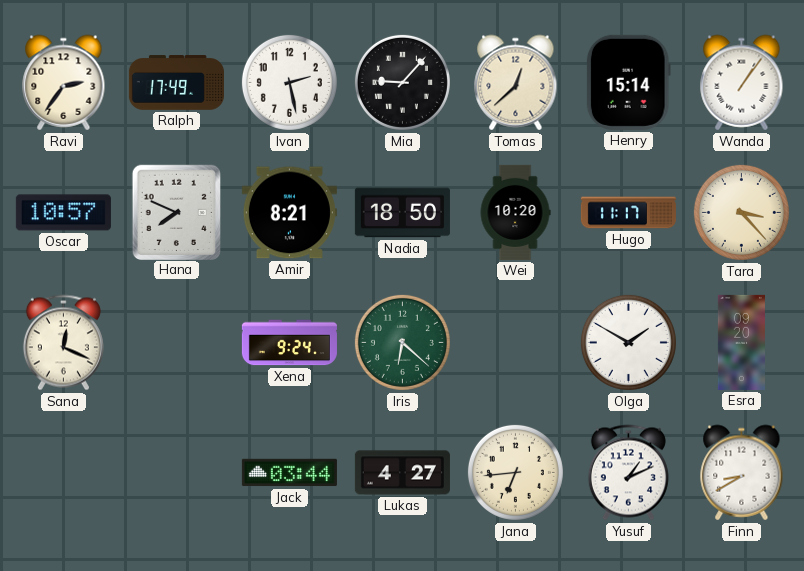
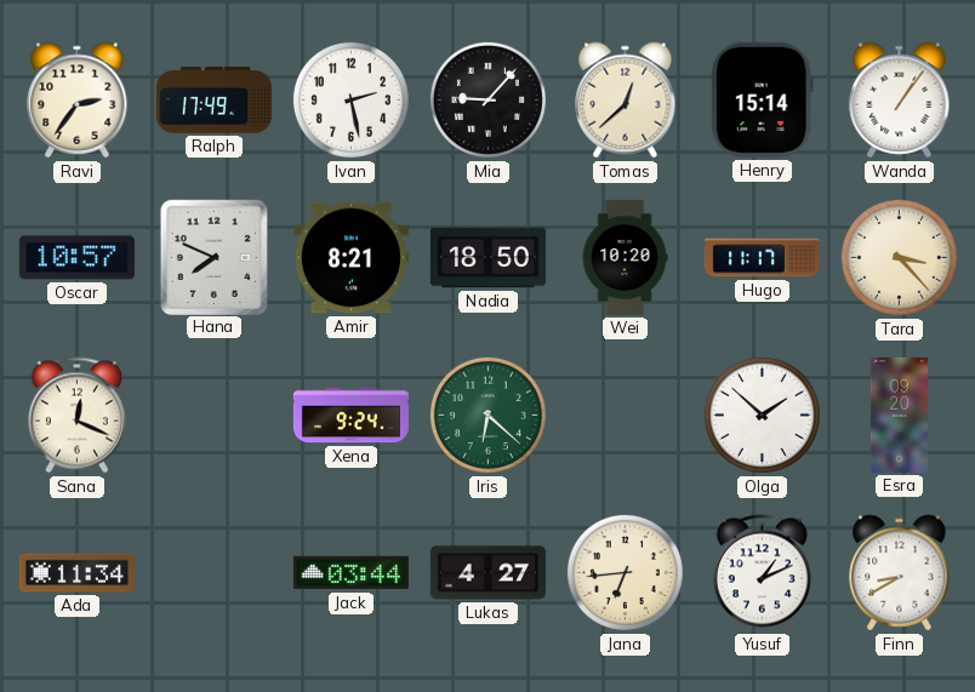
Olga: 1:50 -> 1:52
Ada: none -> 11:34
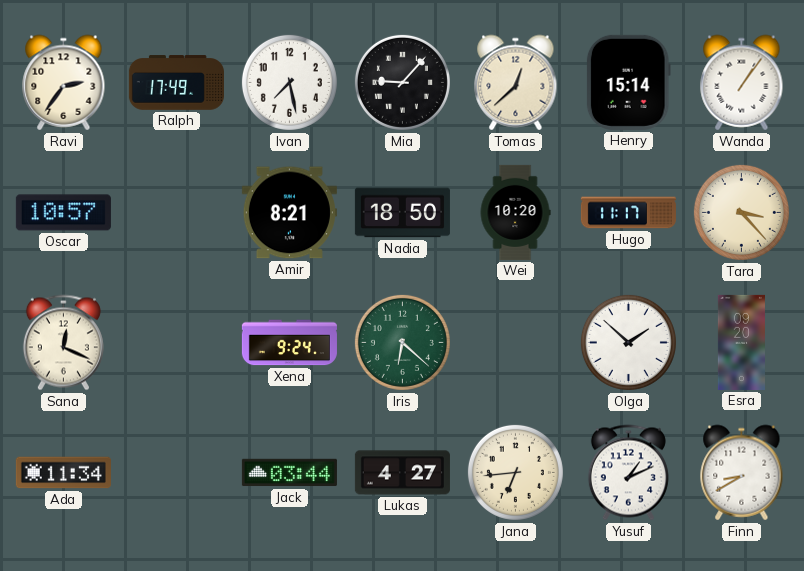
Ivan: 2:28 -> 7:28
Hana: 7:49 -> none
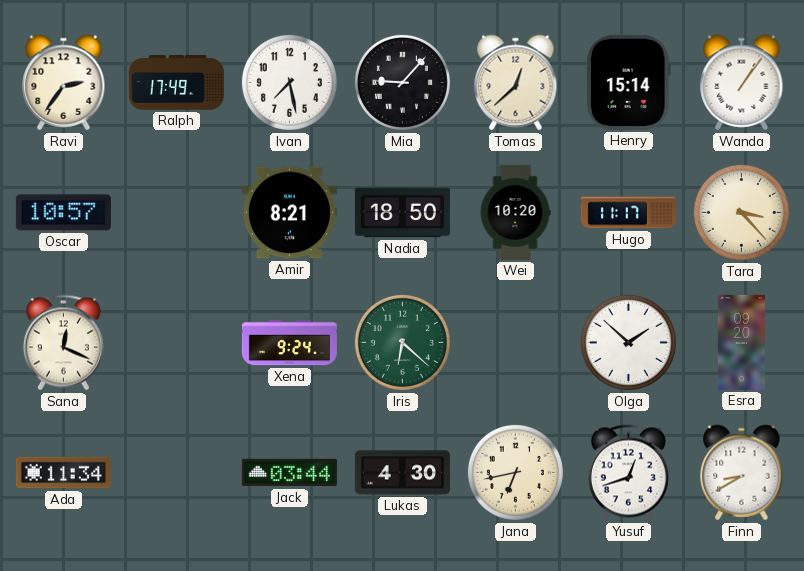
Lukas: 4:27 -> 4:30
Jana: 6:44 -> 6:43
Yusuf: 1:11 -> 12:42
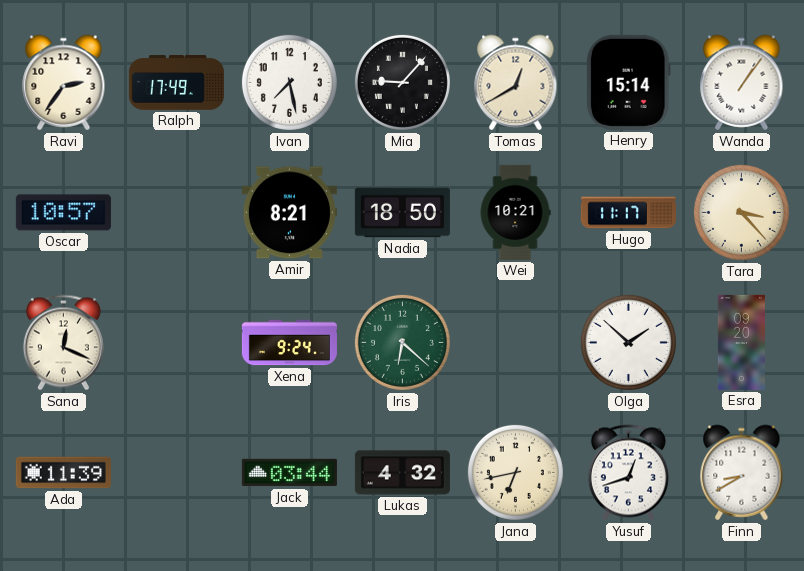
Tomas: 12:38 -> 12:40
Wei: 10:20 -> 10:21
Ada: 11:34 -> 11:39
Lukas: 4:30 -> 4:32
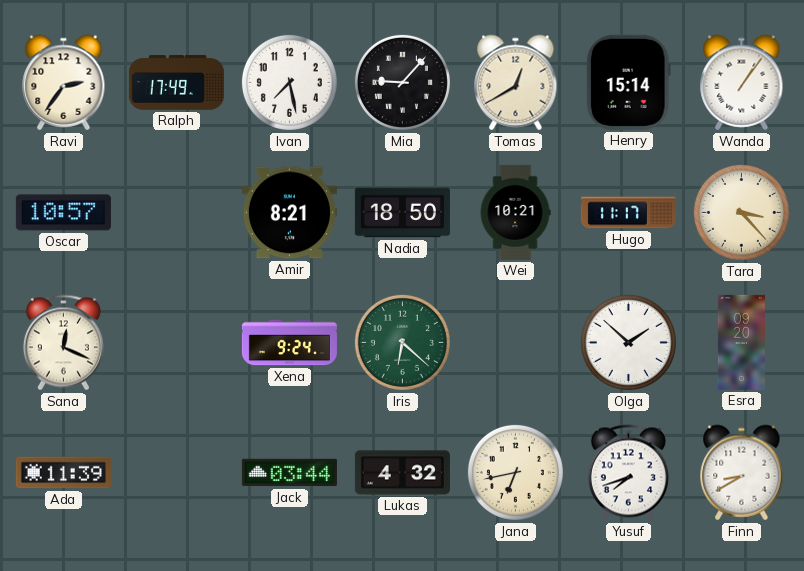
Yusuf: 12:42 -> 7:42
